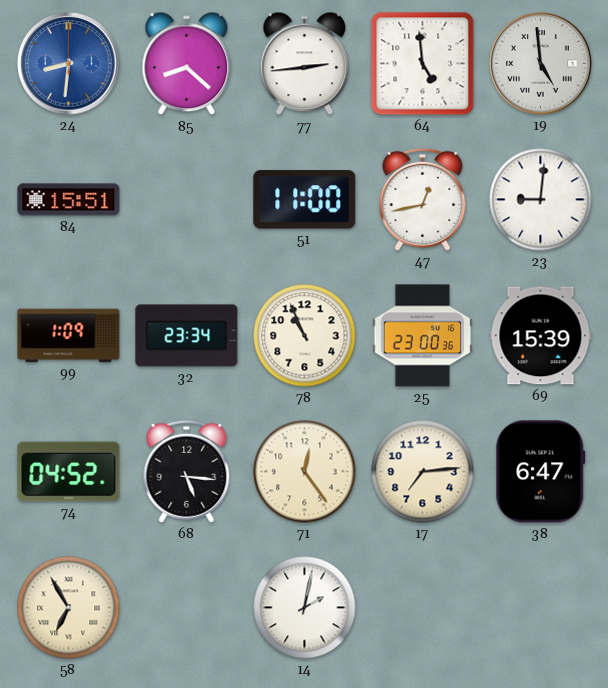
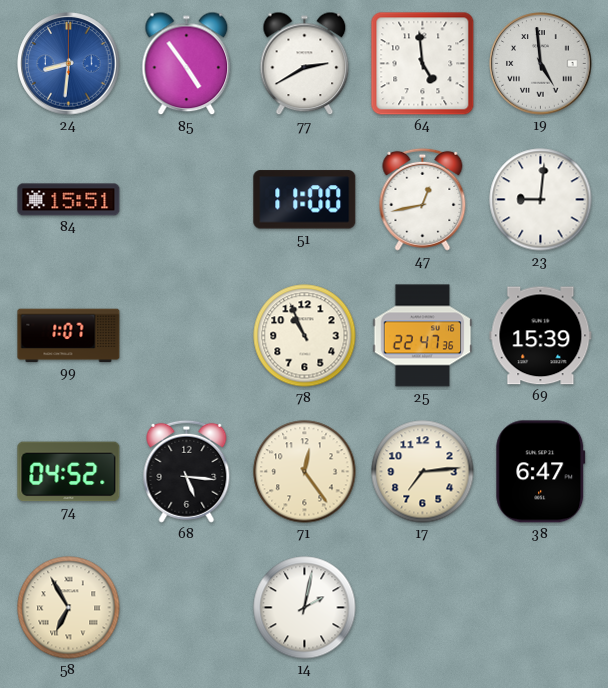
85: 8:22 -> 4:54
77: 2:44 -> 2:40
99: 1:09 -> 1:07
32: 23:34 -> none
25: 23:00 -> 22:47
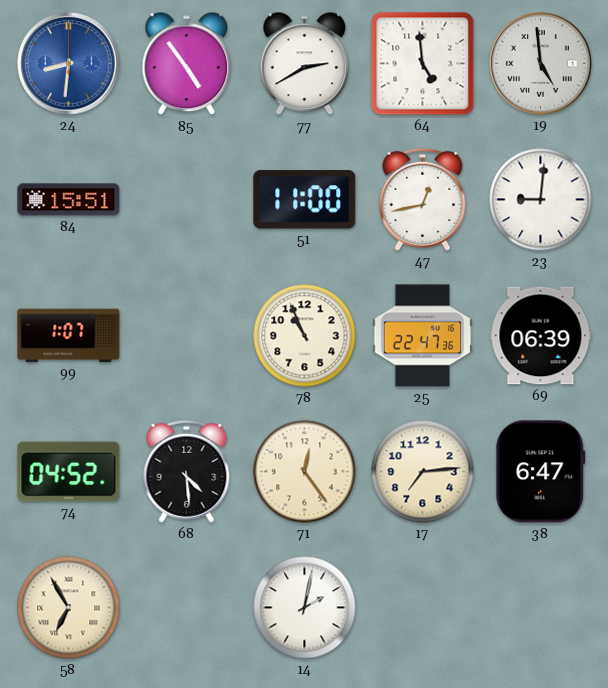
69: 15:39 -> 06:39
68: 5:16 -> 4:29
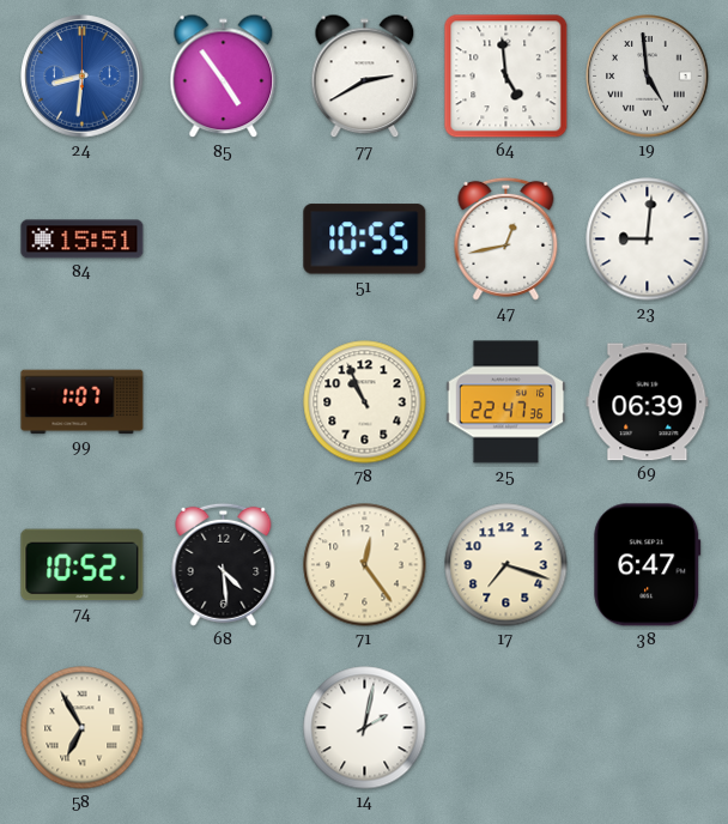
51: 11:00 -> 10:55
74: 04:52 -> 10:52
17: 7:14 -> 7:18
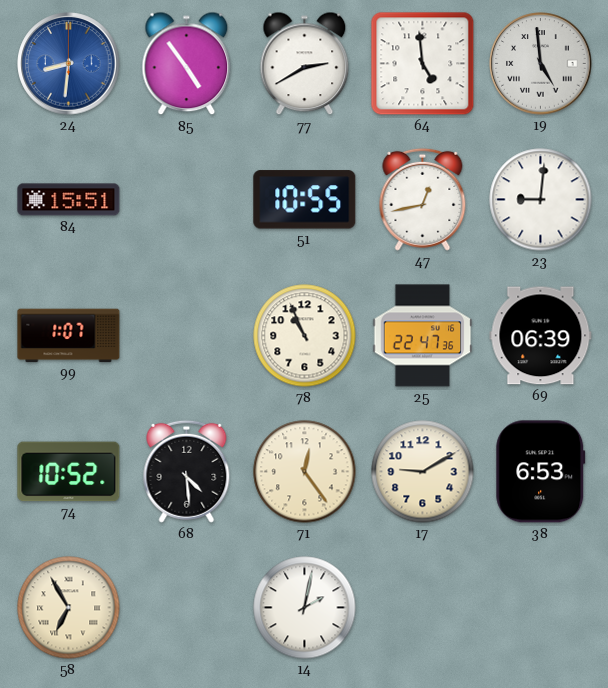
17: 7:18 -> 9:10
38: 6:47 -> 6:53
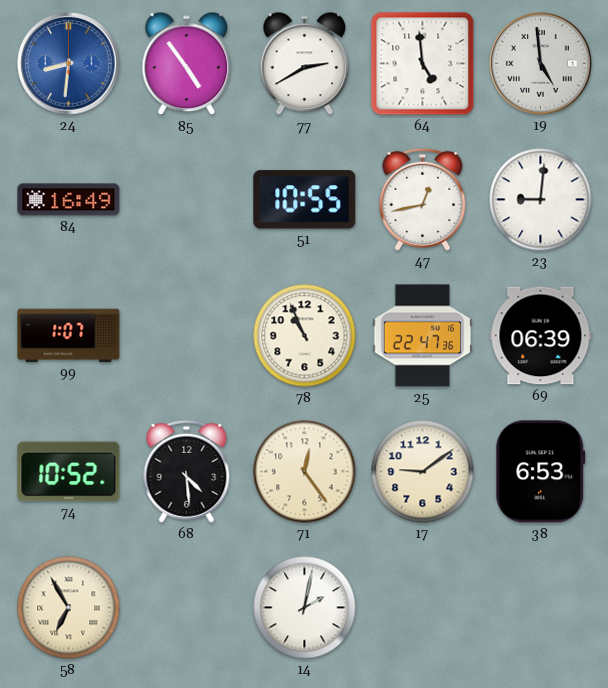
84: 15:51 -> 16:49
17: 9:10 -> 9:09
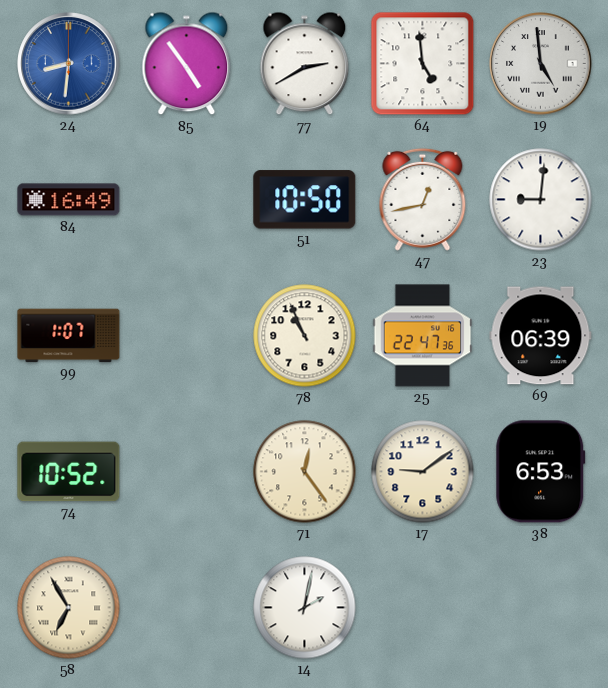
51: 10:55 -> 10:50
68: 4:29 -> none
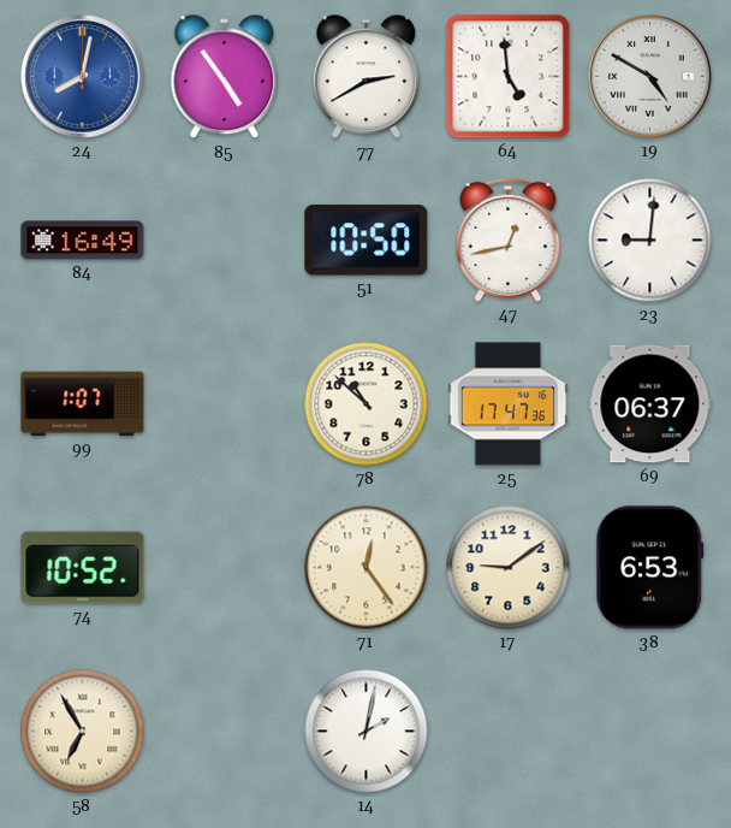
24: 8:31 -> 8:02
19: 4:59 -> 4:50
78: 10:56 -> 10:52
25: 22:47 -> 17:47
69: 06:39 -> 06:37
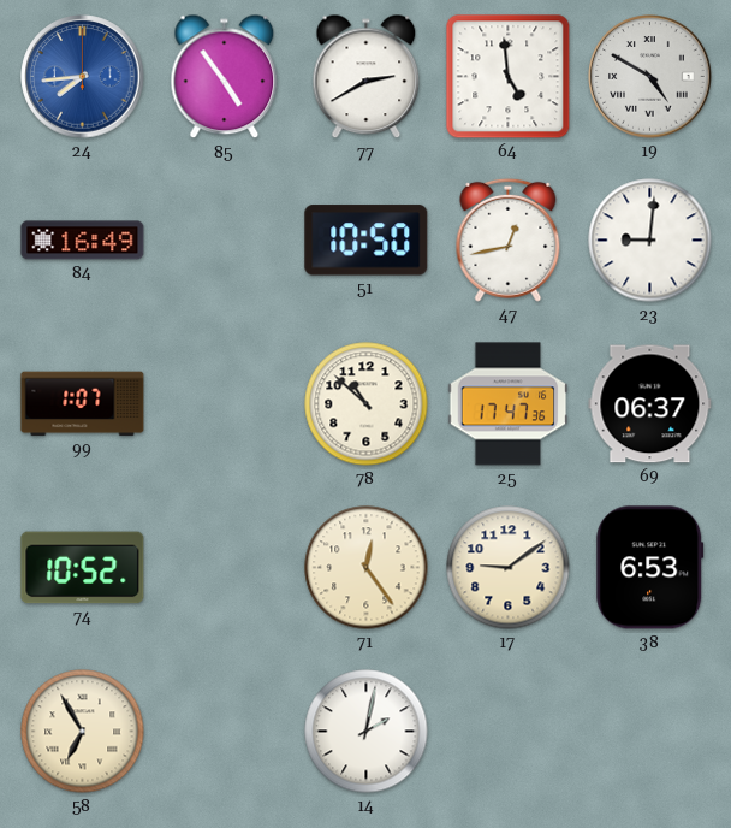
24: 8:02 -> 7:44
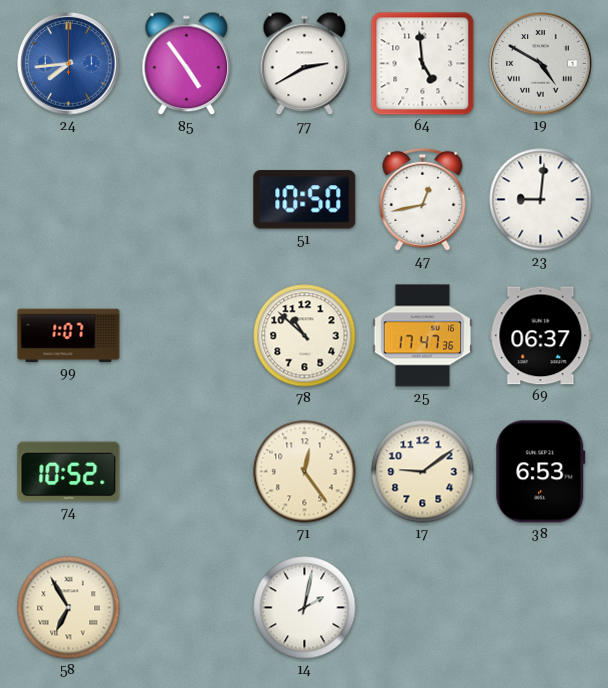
84: 16:49 -> none
